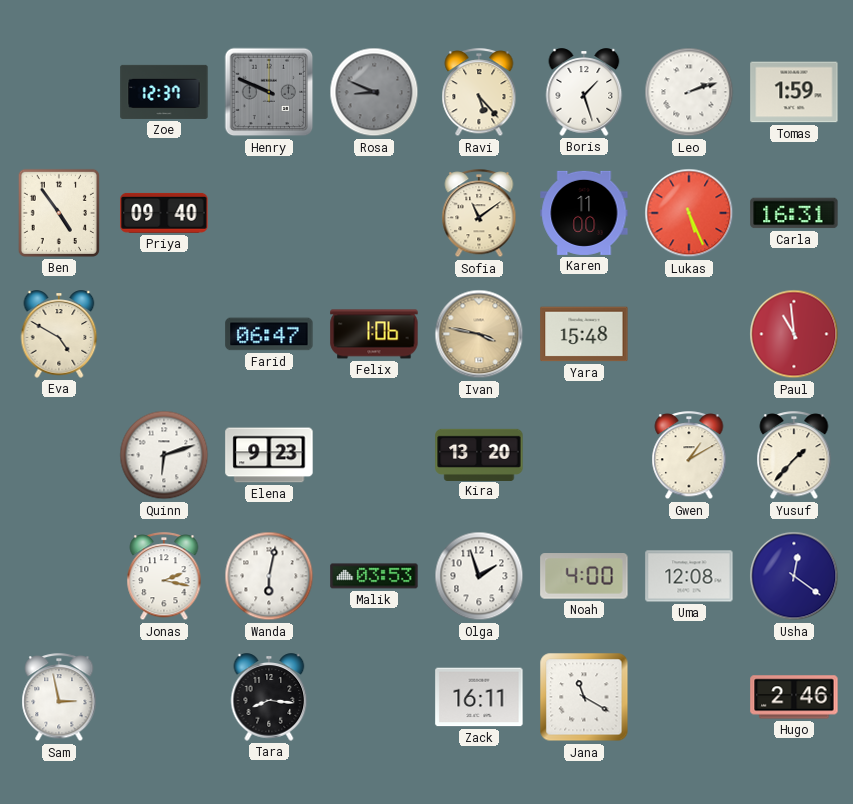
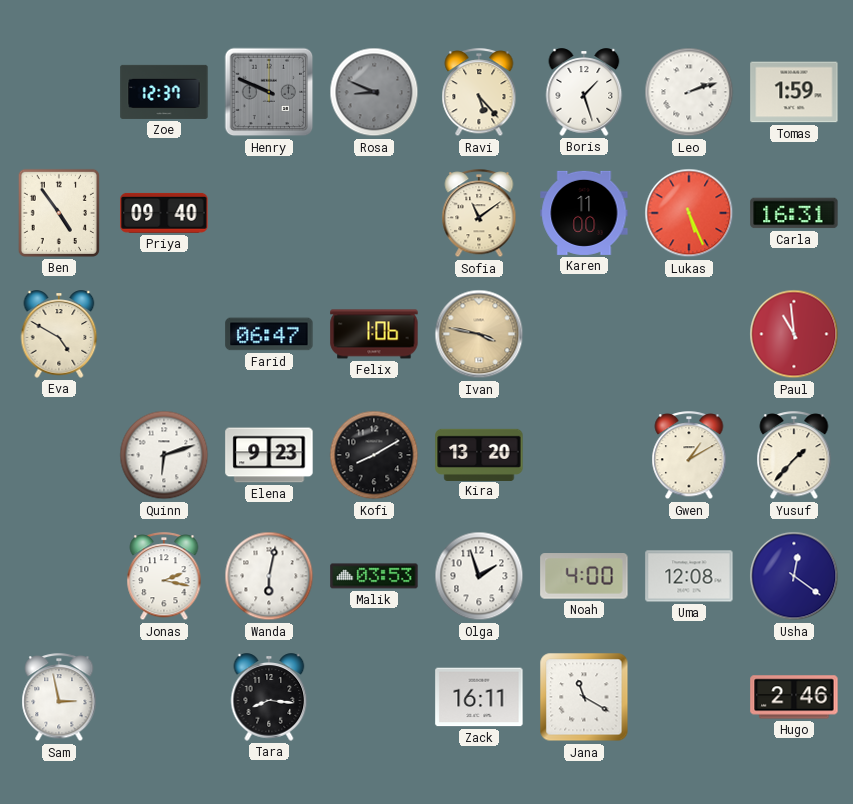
Yara: 15:48 -> none
Kofi: none -> 8:10
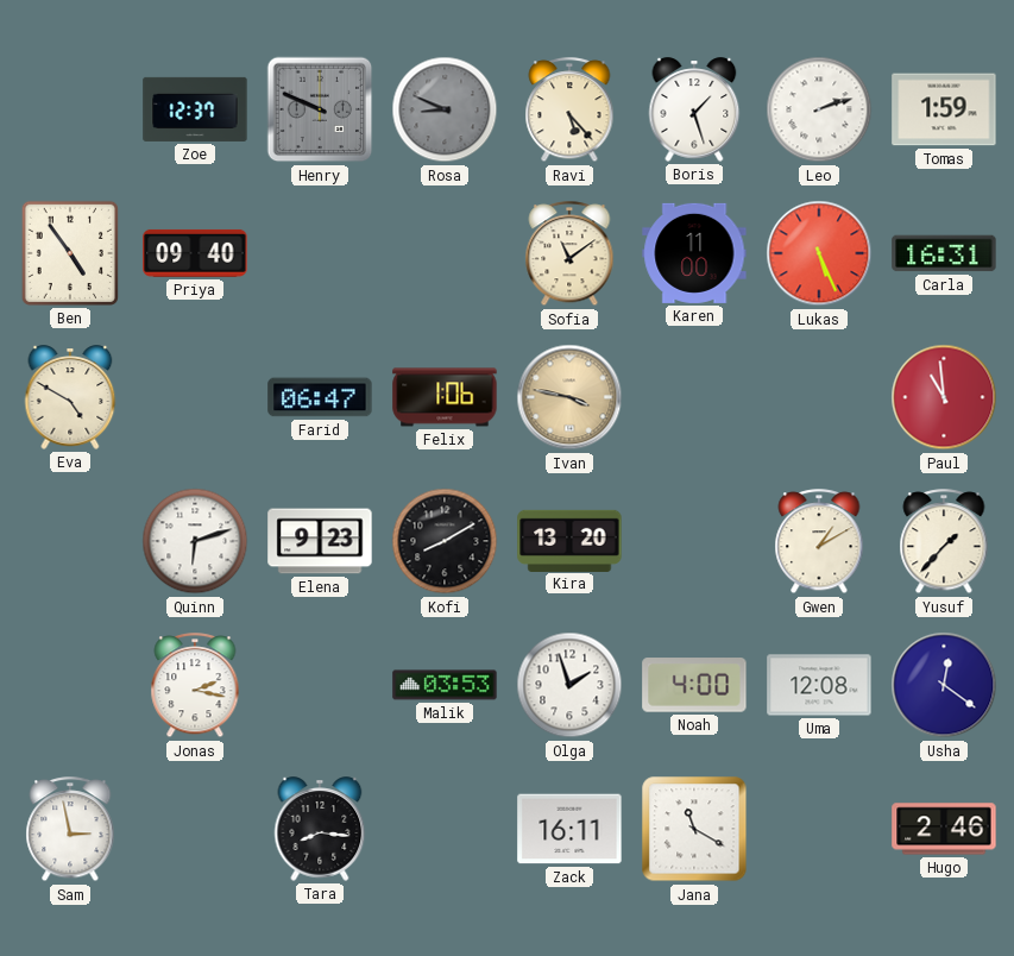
Wanda: 6:02 -> none
